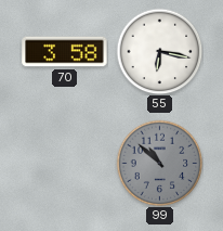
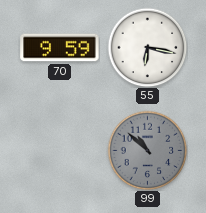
70: 3:58 -> 9:59
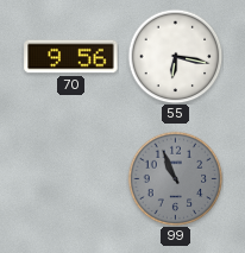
70: 9:59 -> 9:56
99: 10:52 -> 10:56
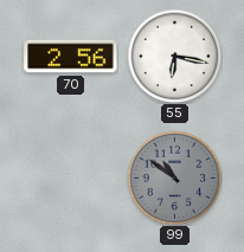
70: 9:56 -> 2:56
99: 10:56 -> 10:51
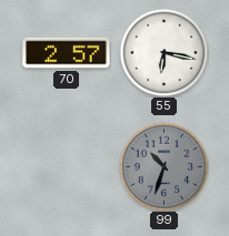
70: 2:56 -> 2:57
99: 10:51 -> 10:33
